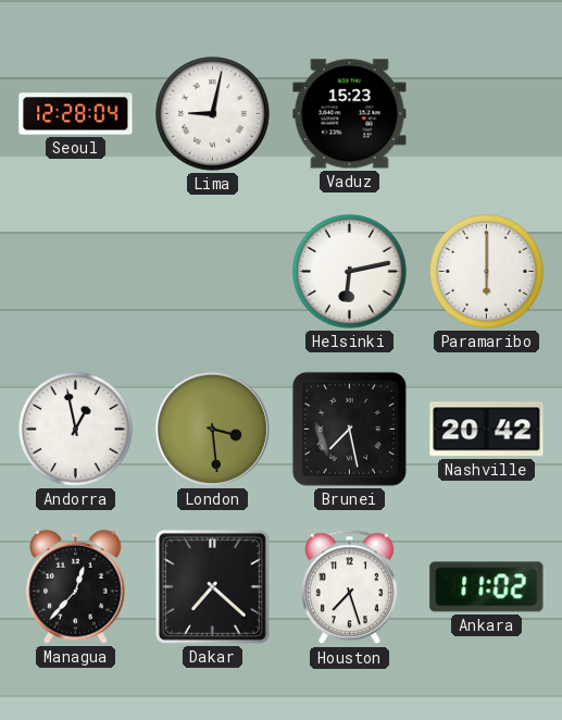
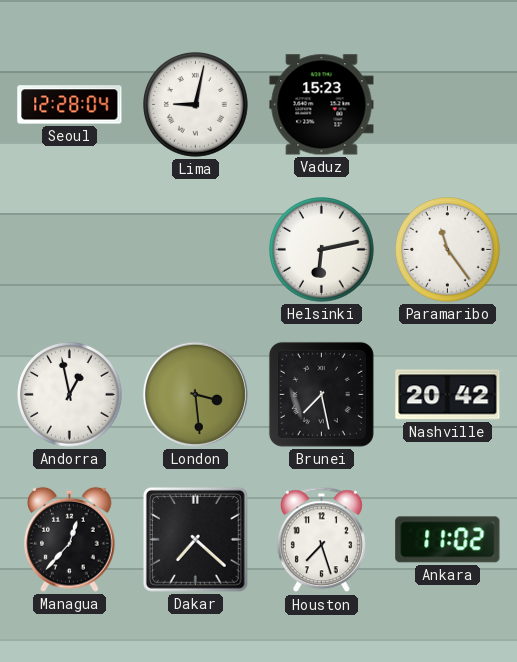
Paramaribo: 6:00 -> 11:24
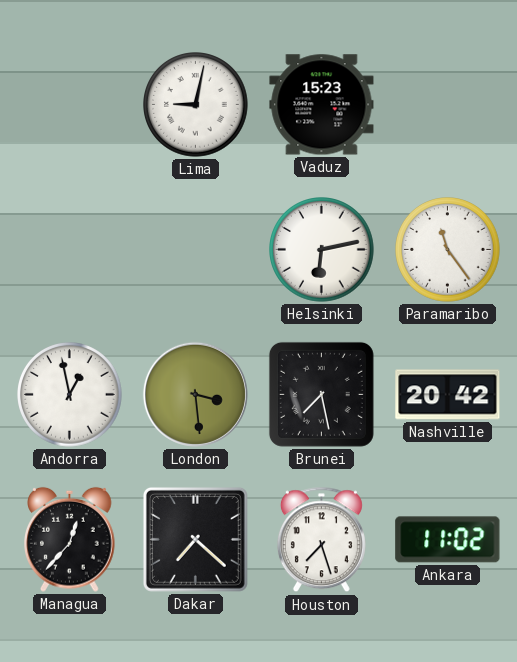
Seoul: 12:28 -> none
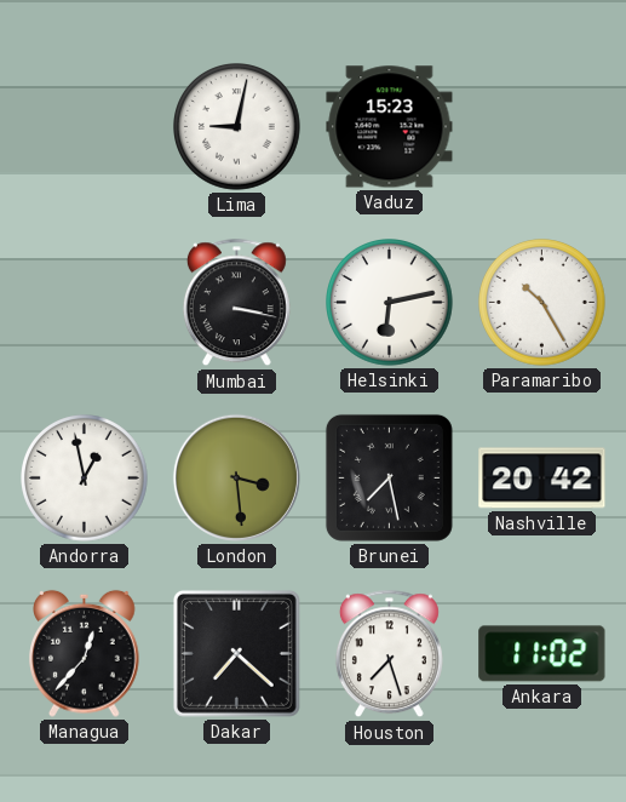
Mumbai: none -> 3:17
Paramaribo: 11:24 -> 10:25
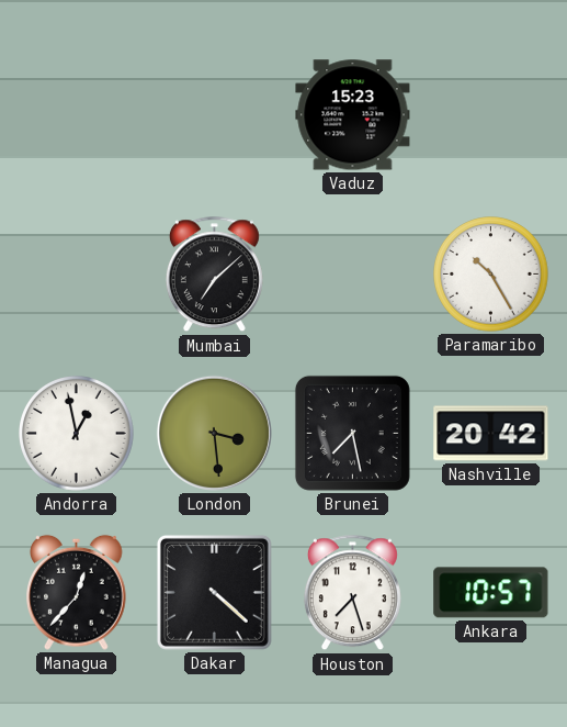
Lima: 9:02 -> none
Mumbai: 3:17 -> 7:08
Helsinki: 6:13 -> none
Dakar: 7:22 -> 4:22
Ankara: 11:02 -> 10:57
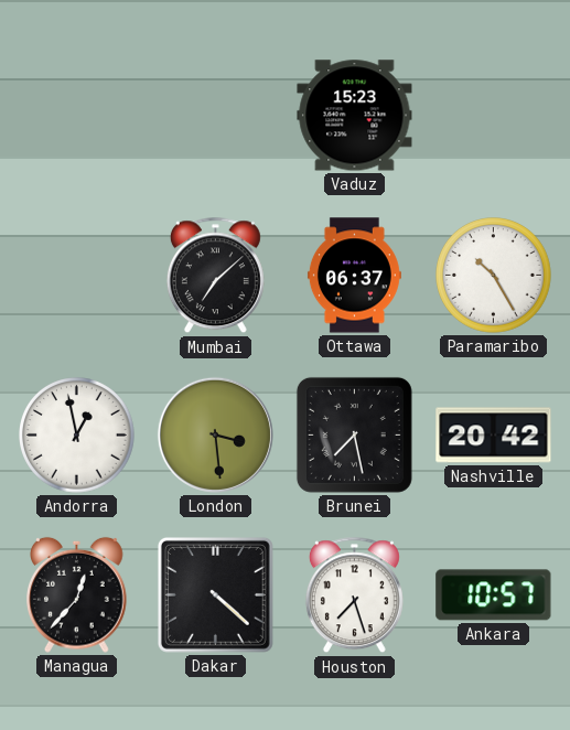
Ottawa: none -> 06:37
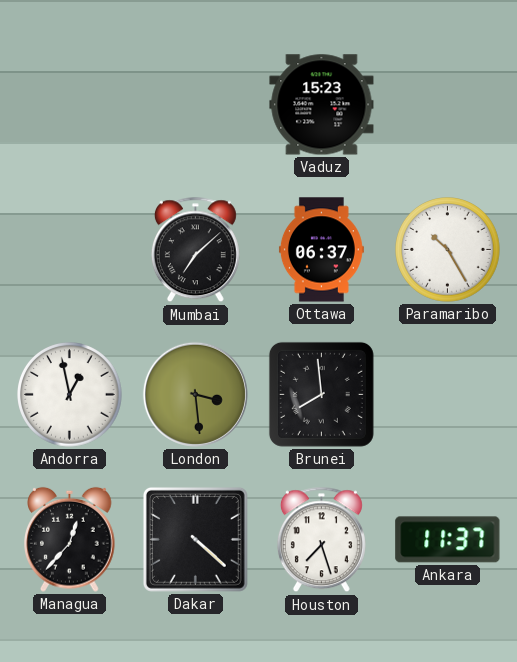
Brunei: 7:28 -> 7:59
Nashville: 20:42 -> none
Ankara: 10:57 -> 11:37
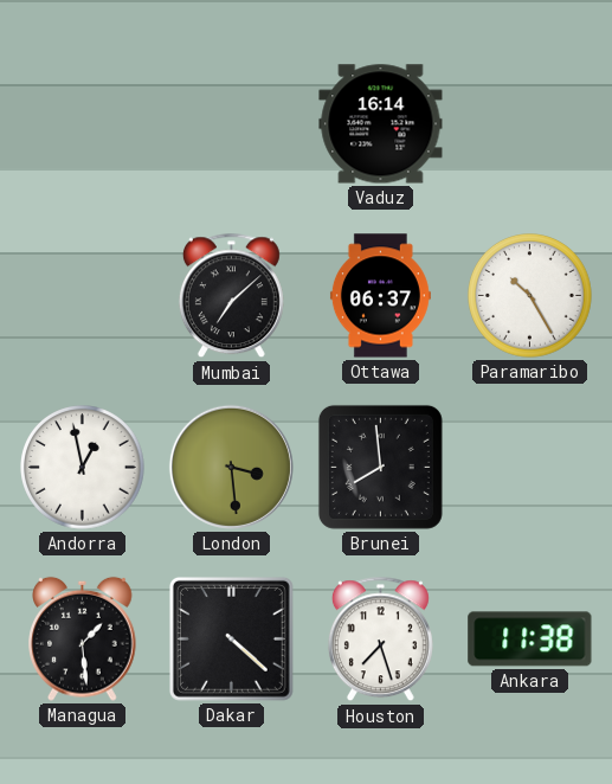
Vaduz: 15:23 -> 16:14
Managua: 12:37 -> 1:29
Ankara: 11:37 -> 11:38
